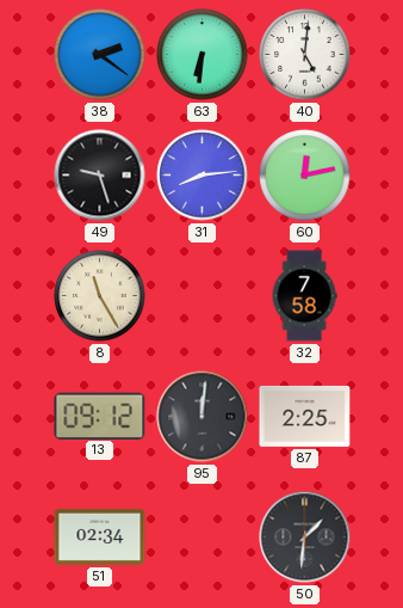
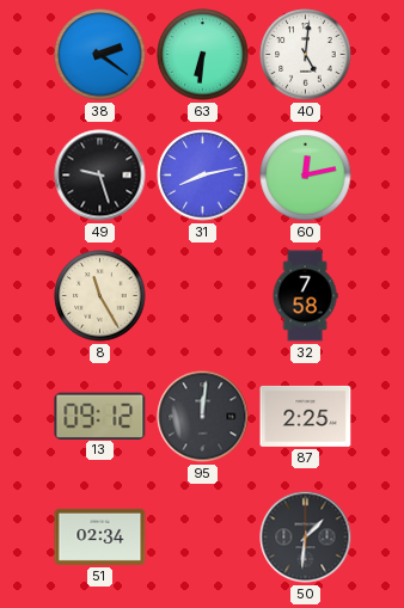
31: 8:14 -> 8:13
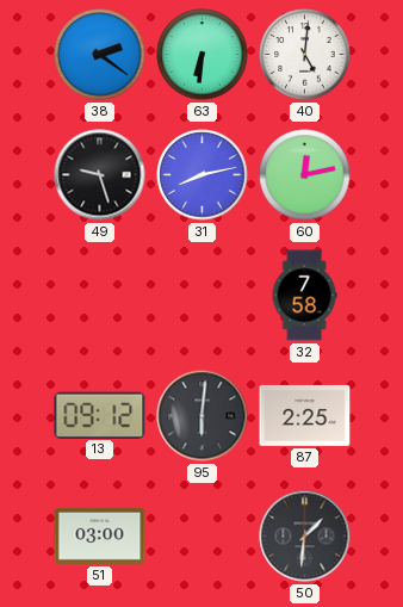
8: 11:25 -> none
95: 12:01 -> 6:01
51: 02:34 -> 03:00
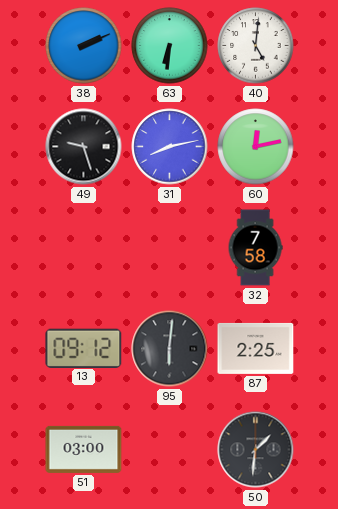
38: 2:21 -> 2:11
